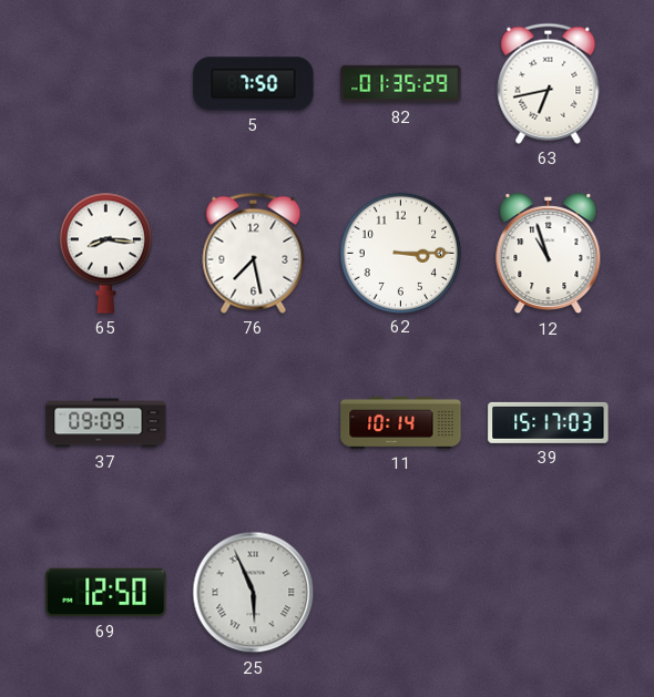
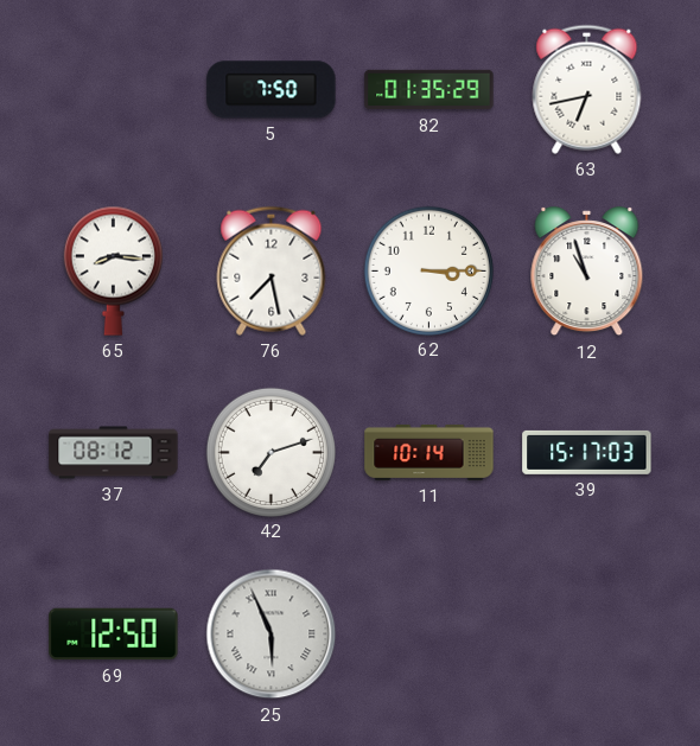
37: 09:09 -> 08:12
42: none -> 7:12
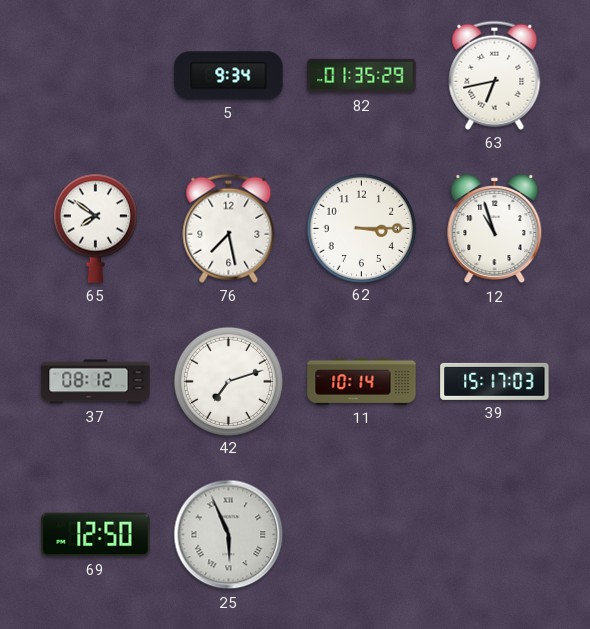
5: 7:50 -> 9:34
65: 8:16 -> 7:51
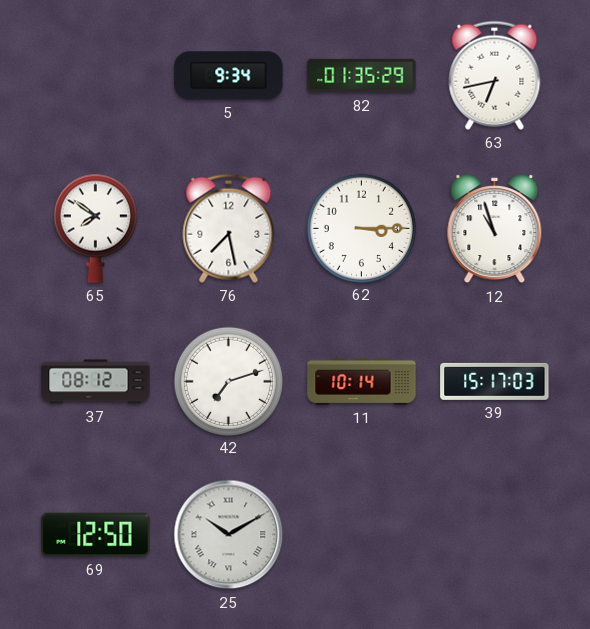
25: 5:56 -> 10:10
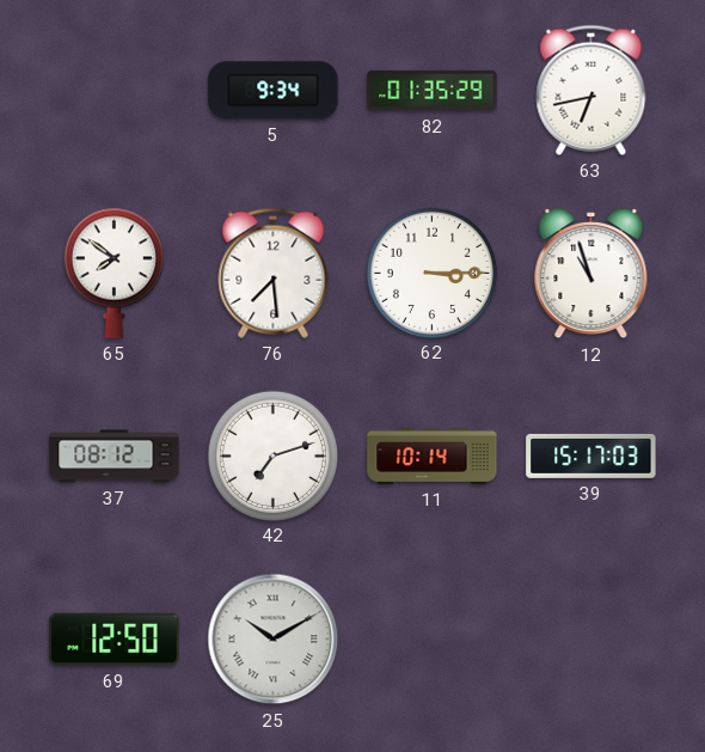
76: 7:28 -> 7:29
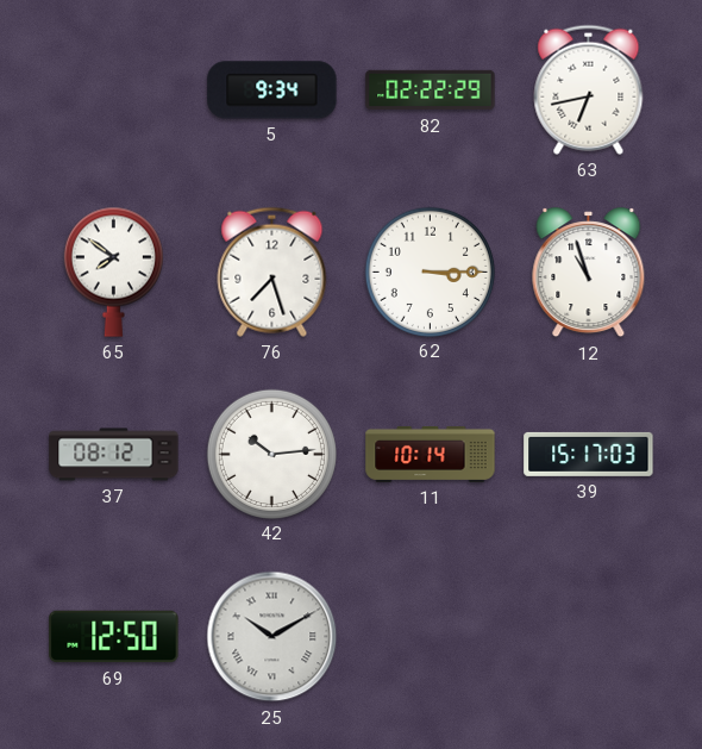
82: 01:35 -> 02:22
76: 7:29 -> 7:27
42: 7:12 -> 10:14
